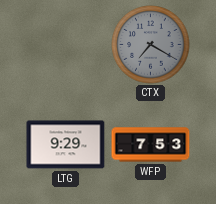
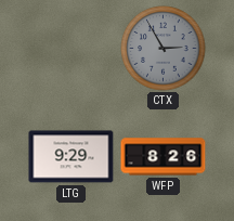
CTX: 7:20 -> 2:55
WFP: 7:53 -> 8:26
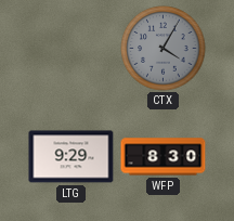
CTX: 2:55 -> 4:05
WFP: 8:26 -> 8:30
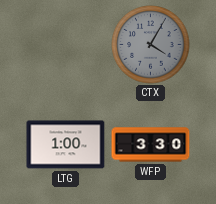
LTG: 9:29 -> 1:00
WFP: 8:30 -> 3:30
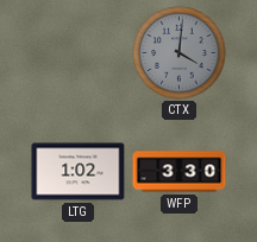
CTX: 4:05 -> 4:01
LTG: 1:00 -> 1:02
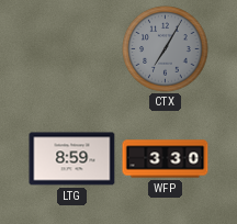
CTX: 4:01 -> 7:05
LTG: 1:02 -> 8:59
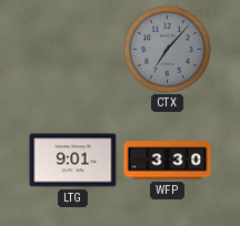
CTX: 7:05 -> 7:07
LTG: 8:59 -> 9:01
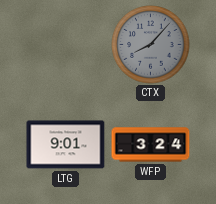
CTX: 7:07 -> 8:07
WFP: 3:30 -> 3:24
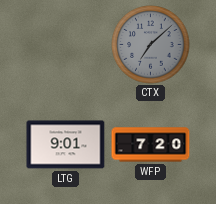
CTX: 8:07 -> 7:08
WFP: 3:24 -> 7:20
